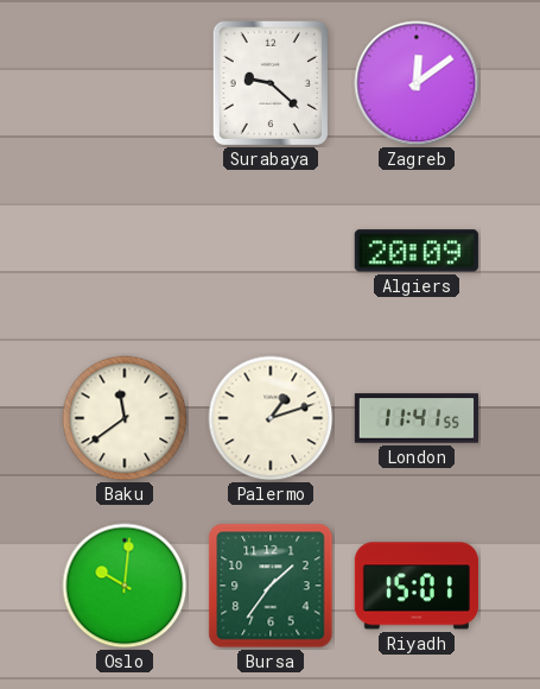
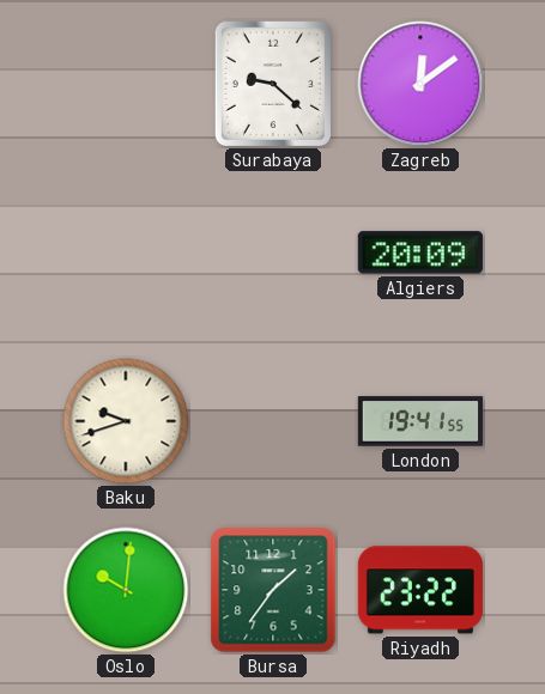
Baku: 11:39 -> 9:42
Palermo: 1:12 -> none
London: 11:41 -> 19:41
Riyadh: 15:01 -> 23:22
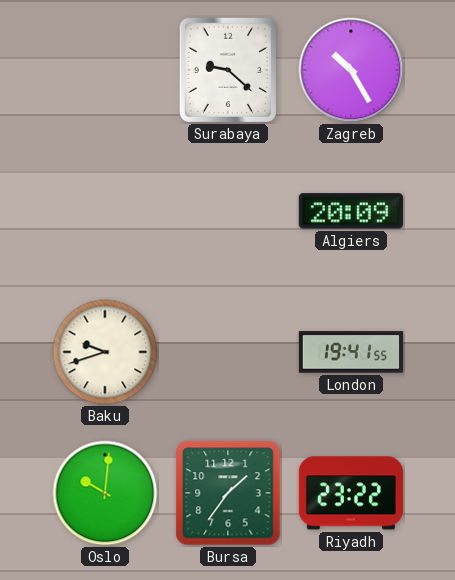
Zagreb: 12:09 -> 10:25
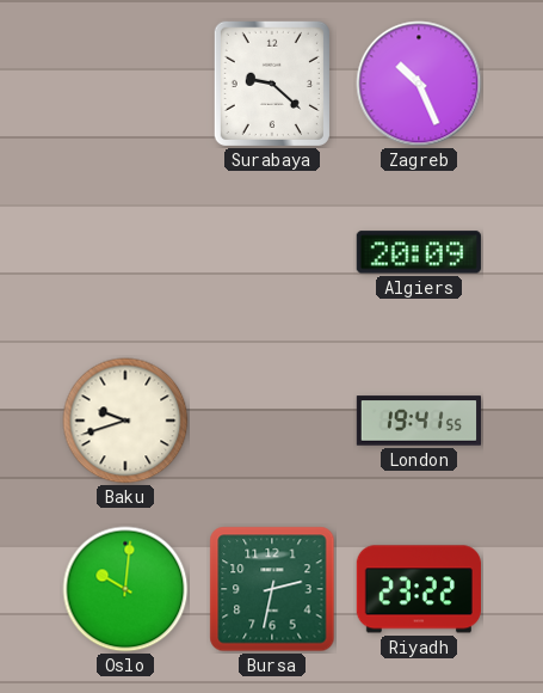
Zagreb: 10:25 -> 10:26
Bursa: 1:36 -> 2:32
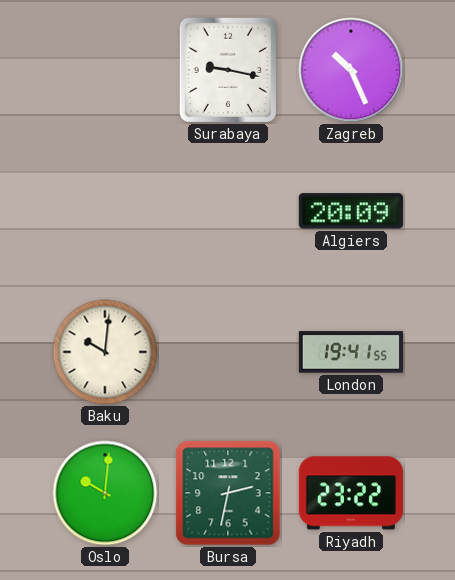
Surabaya: 9:22 -> 9:17
Baku: 9:42 -> 10:01
